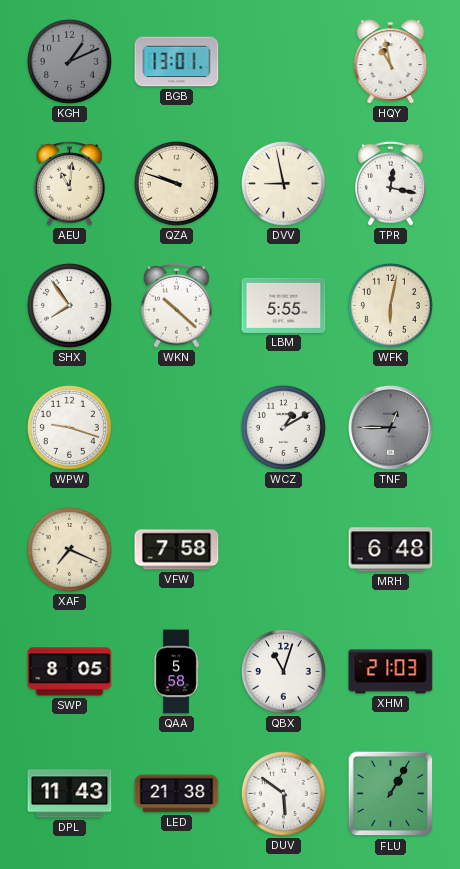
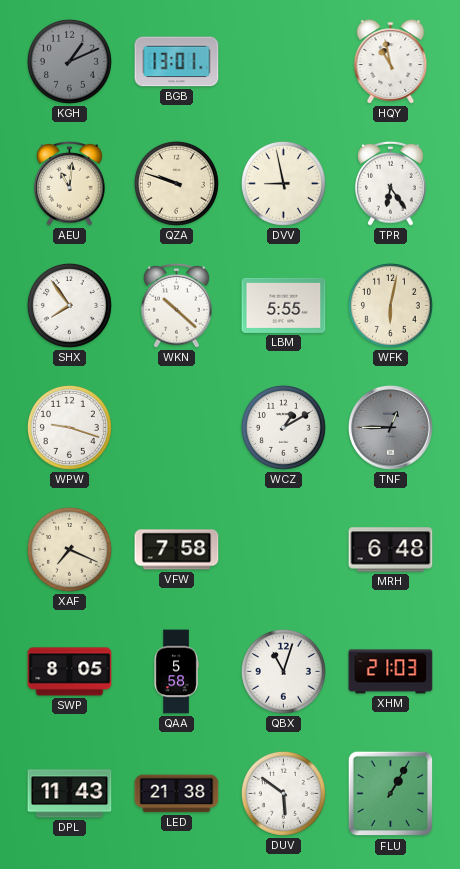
TPR: 12:17 -> 6:24
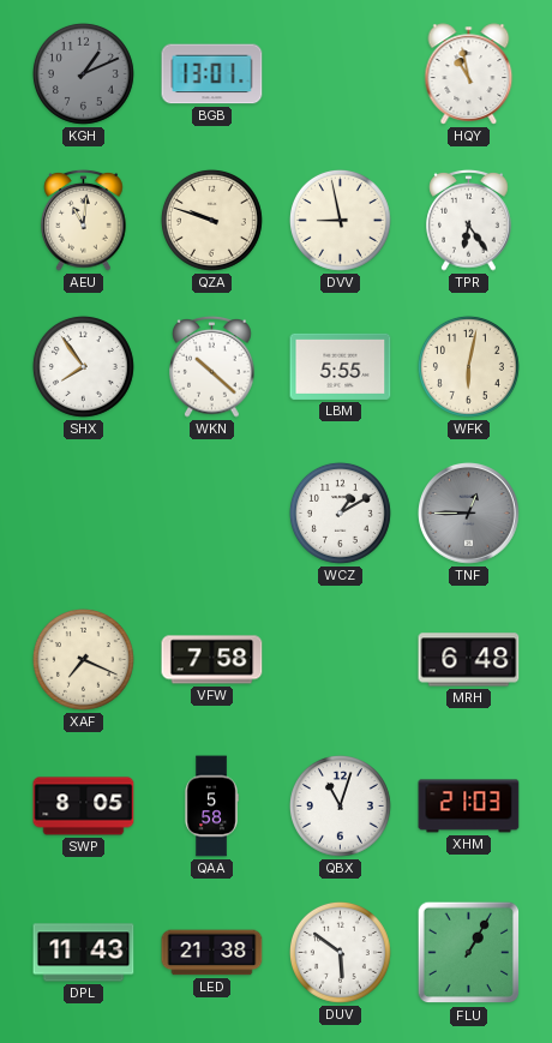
WPW: 9:18 -> none
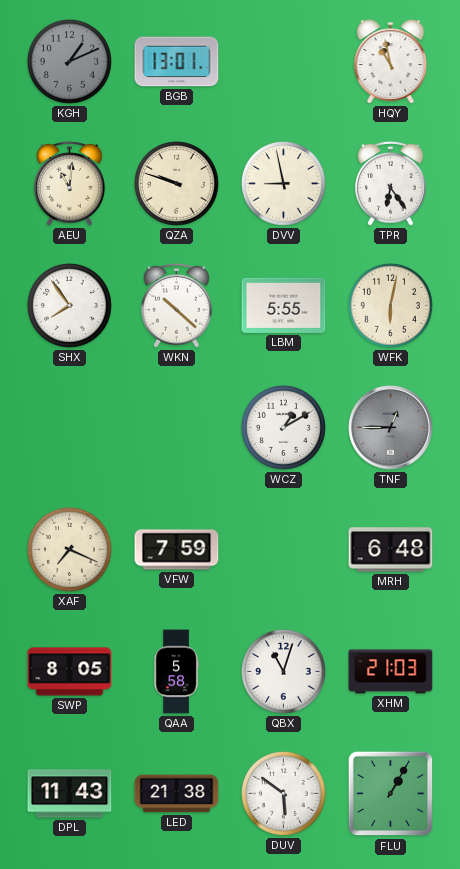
VFW: 7:58 -> 7:59
